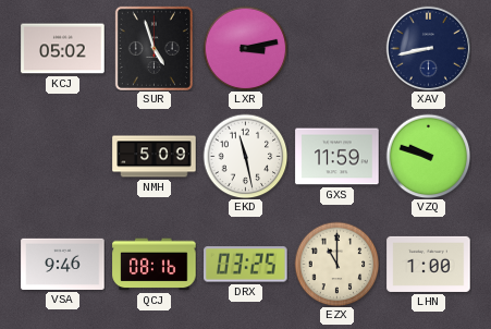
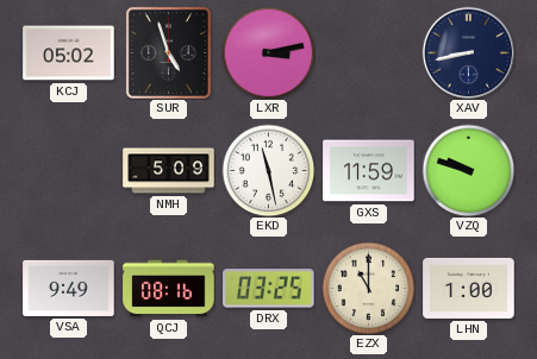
VSA: 9:46 -> 9:49
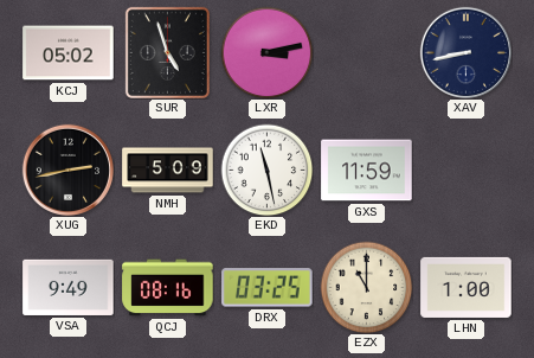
XUG: none -> 2:43
VZQ: 9:48 -> none
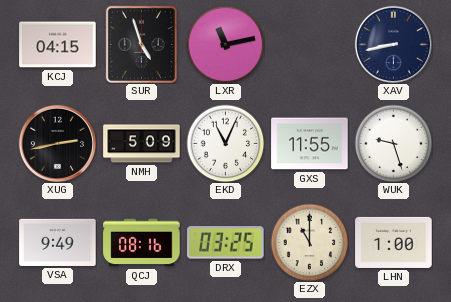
KCJ: 05:02 -> 04:15
LXR: 3:13 -> 11:13
EKD: 11:28 -> 11:04
GXS: 11:59 -> 11:55
WUK: none -> 9:27
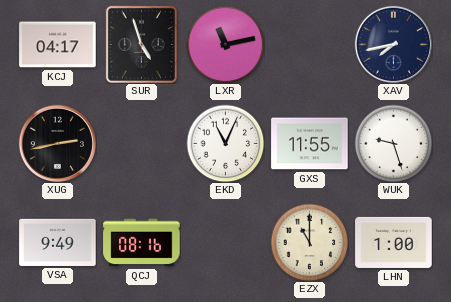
KCJ: 04:15 -> 04:17
XAV: 8:43 -> 7:43
NMH: 5:09 -> none
DRX: 03:25 -> none
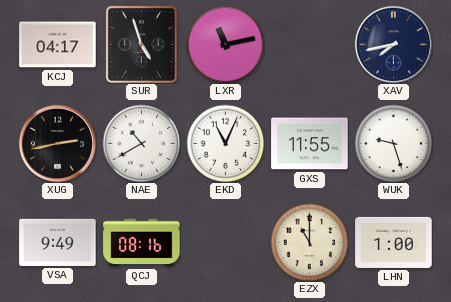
NAE: none -> 10:40
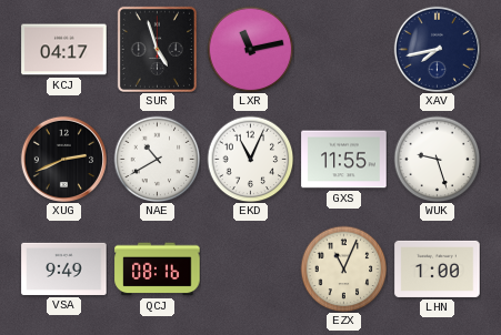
XUG: 2:43 -> 2:41
EZX: 11:00 -> 11:04
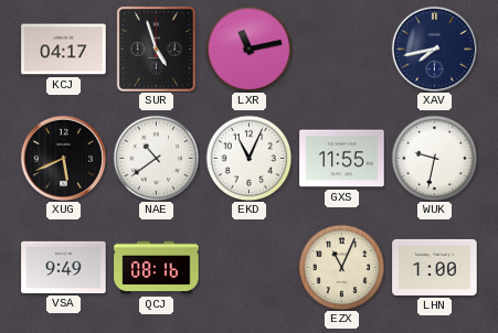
XUG: 2:41 -> 5:41
NAE: 10:40 -> 10:39
WUK: 9:27 -> 9:32
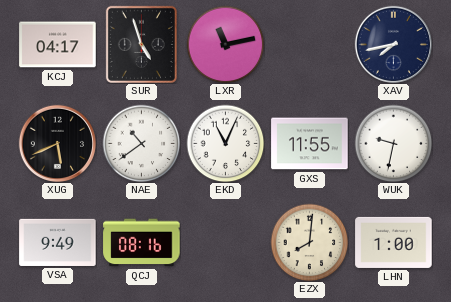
EZX: 11:04 -> 8:01
